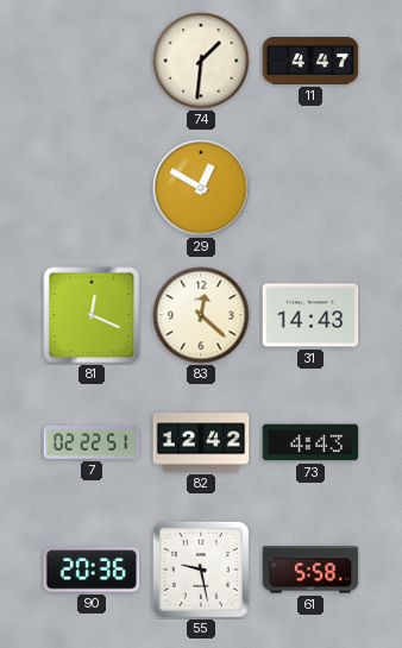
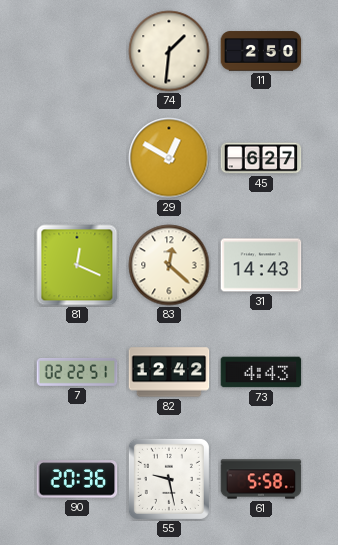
11: 4:47 -> 2:50
45: none -> 6:27
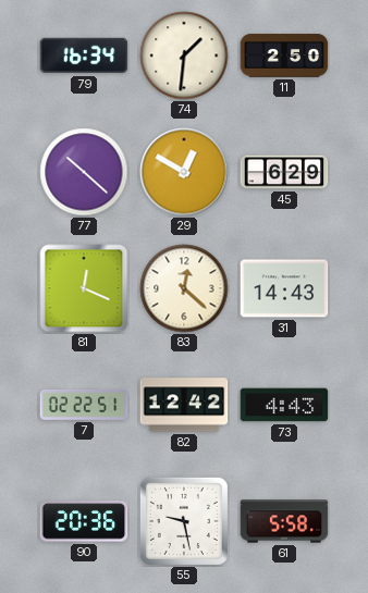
79: none -> 16:34
77: none -> 10:22
45: 6:27 -> 6:29
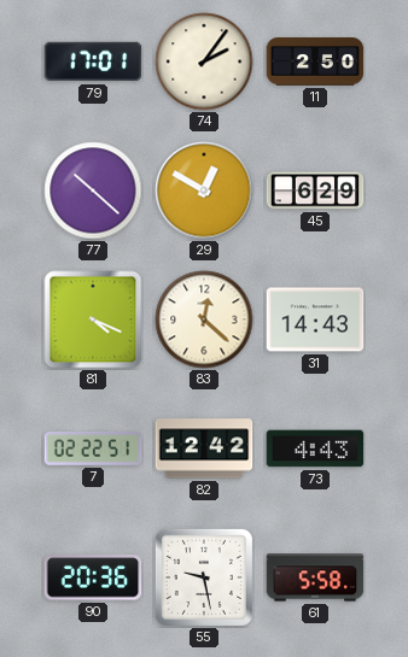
79: 16:34 -> 17:01
74: 1:31 -> 2:06
81: 12:19 -> 4:19
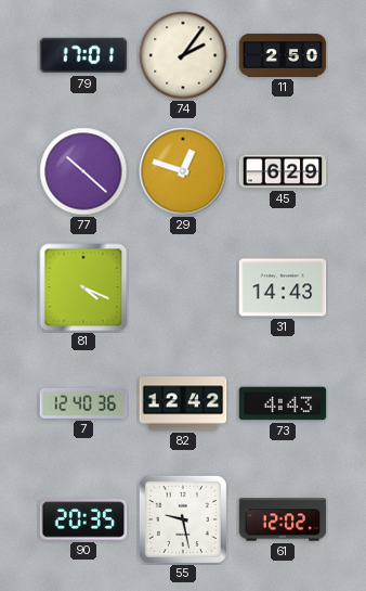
29: 12:50 -> 12:48
83: 12:22 -> none
7: 02:22 -> 12:40
90: 20:36 -> 20:35
61: 5:58 -> 12:02
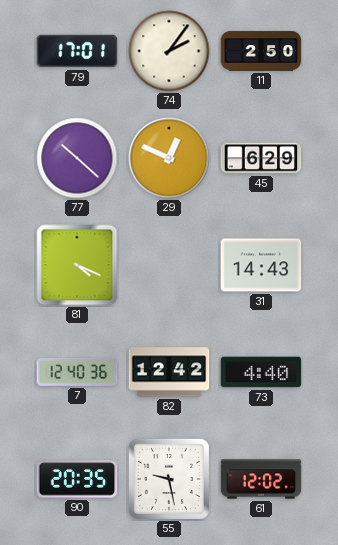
29: 12:48 -> 12:49
73: 4:43 -> 4:40
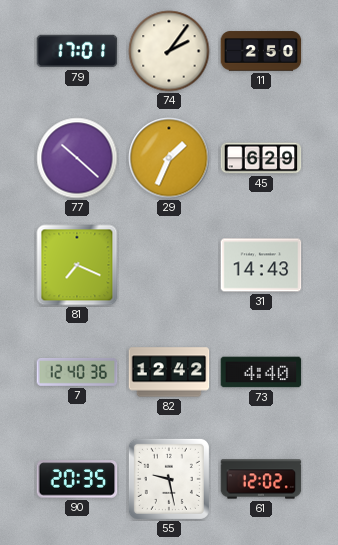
29: 12:49 -> 1:34
81: 4:19 -> 7:19
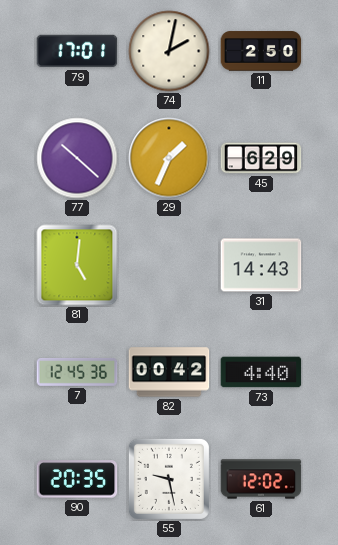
74: 2:06 -> 2:02
81: 7:19 -> 5:01
7: 12:40 -> 12:45
82: 12:42 -> 00:42
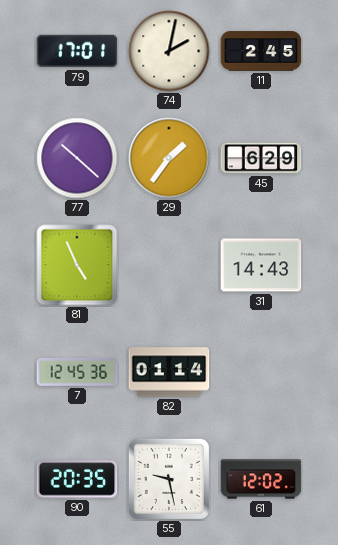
11: 2:50 -> 2:45
29: 1:34 -> 1:36
81: 5:01 -> 4:56
82: 00:42 -> 01:14
73: 4:40 -> none
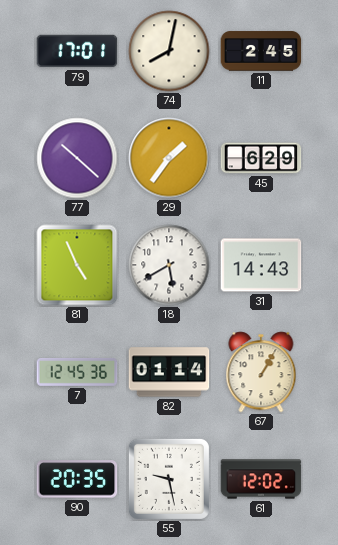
74: 2:02 -> 8:02
18: none -> 5:40
67: none -> 1:05
